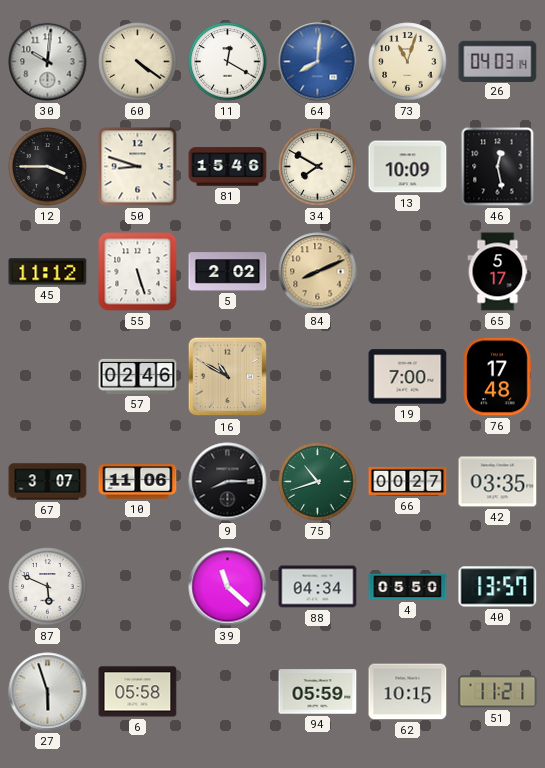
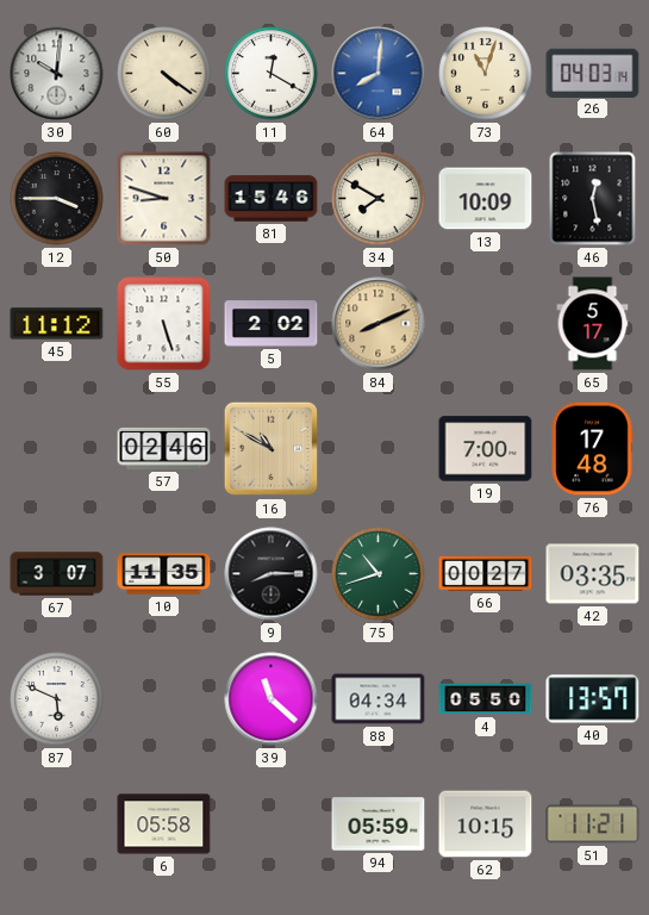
10: 11:06 -> 11:35
27: 5:57 -> none
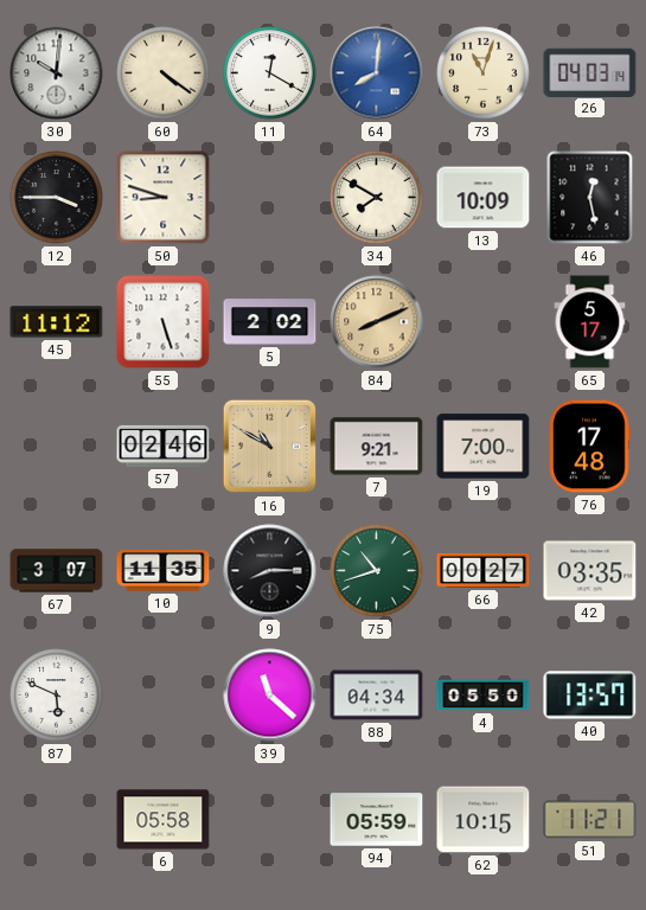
81: 15:46 -> none
7: none -> 9:21
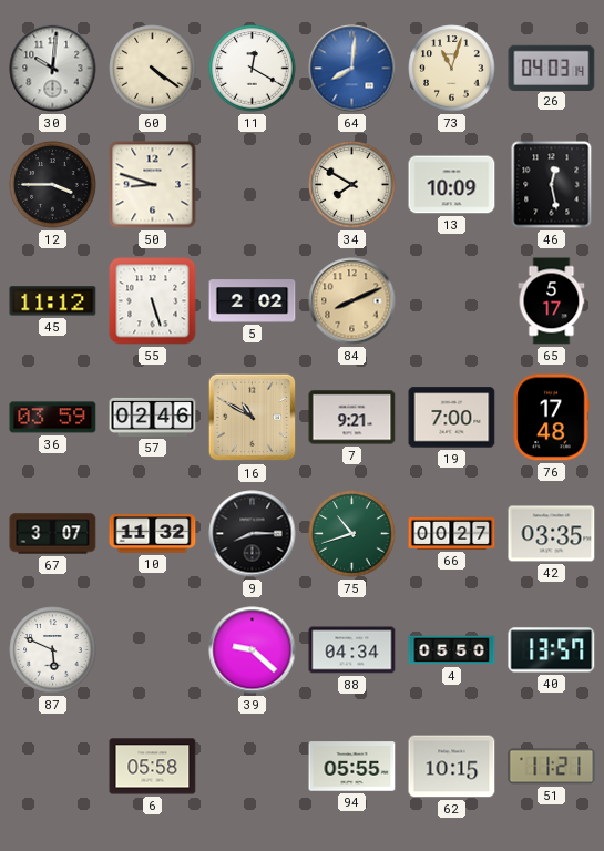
36: none -> 03:59
10: 11:35 -> 11:32
39: 11:22 -> 9:22
94: 05:59 -> 05:55
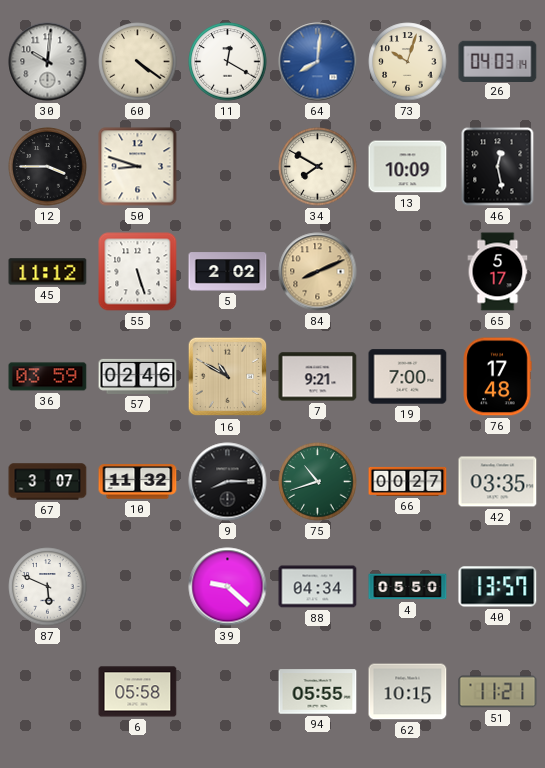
73: 11:03 -> 10:03
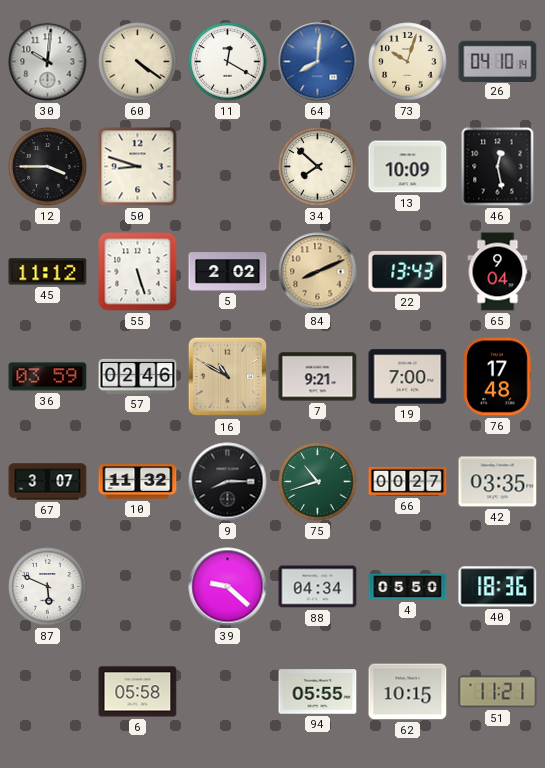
26: 04:03 -> 04:10
34: 7:50 -> 7:52
22: none -> 13:43
65: 5:17 -> 9:04
40: 13:57 -> 18:36
